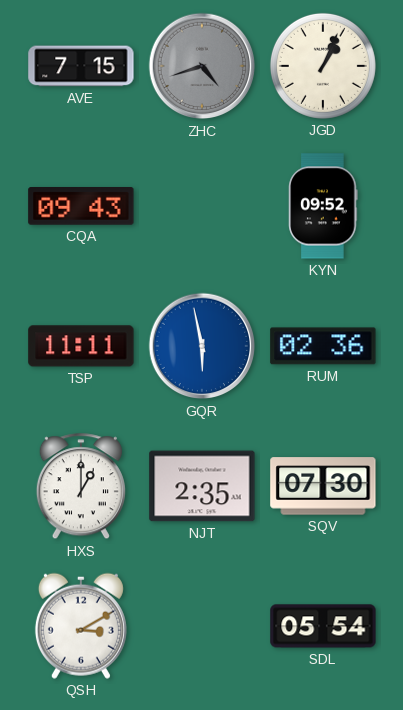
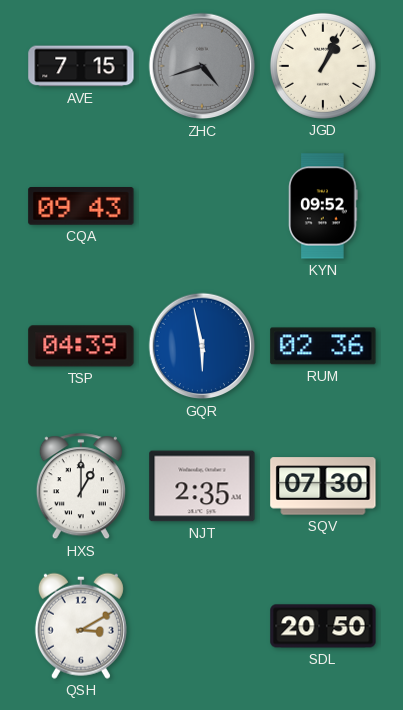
TSP: 11:11 -> 04:39
SDL: 05:54 -> 20:50
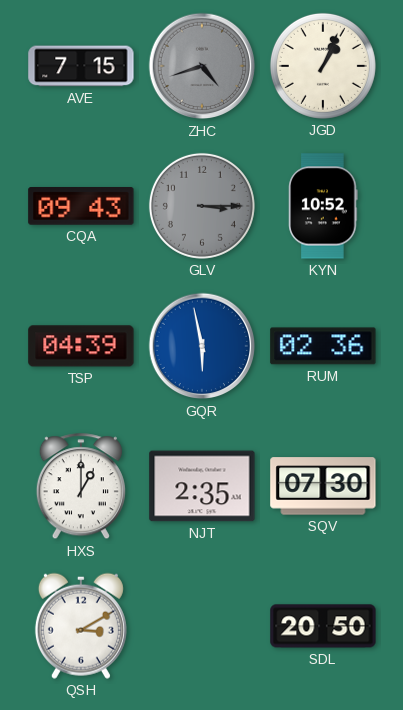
GLV: none -> 3:15
KYN: 09:52 -> 10:52
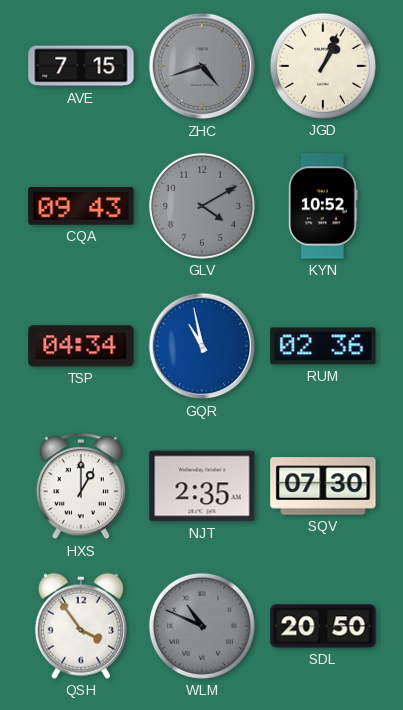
GLV: 3:15 -> 4:10
TSP: 04:39 -> 04:34
GQR: 5:58 -> 10:58
QSH: 3:10 -> 3:54
WLM: none -> 10:49
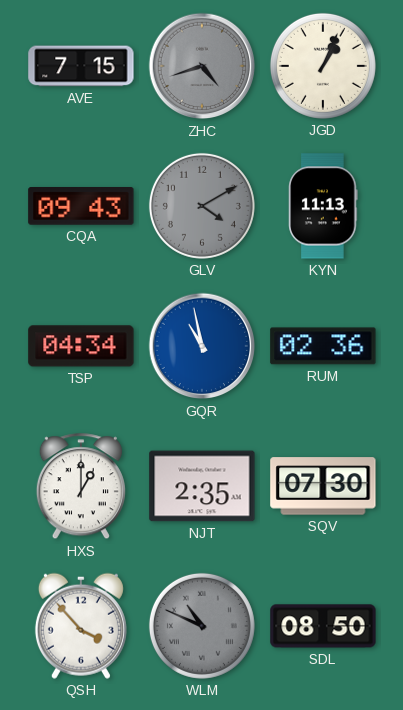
KYN: 10:52 -> 11:13
QSH: 3:54 -> 3:53
SDL: 20:50 -> 08:50
